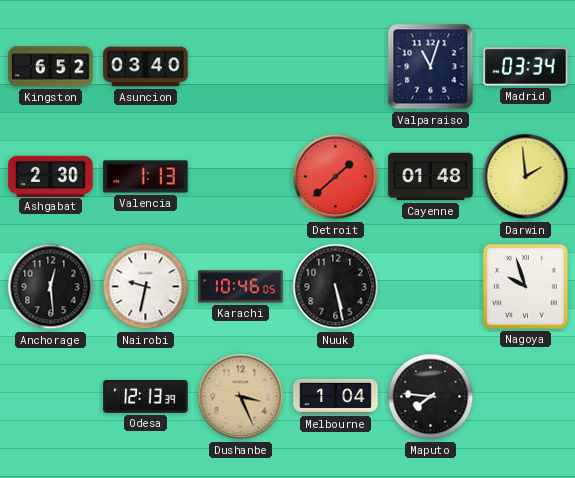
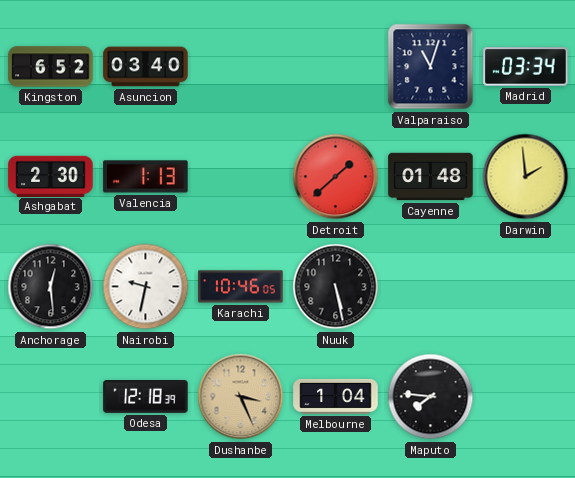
Nagoya: 9:57 -> none
Odesa: 12:13 -> 12:18
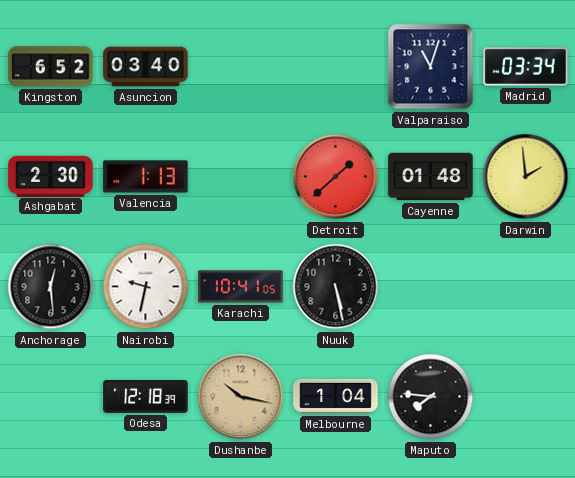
Karachi: 10:46 -> 10:41
Dushanbe: 3:26 -> 10:17
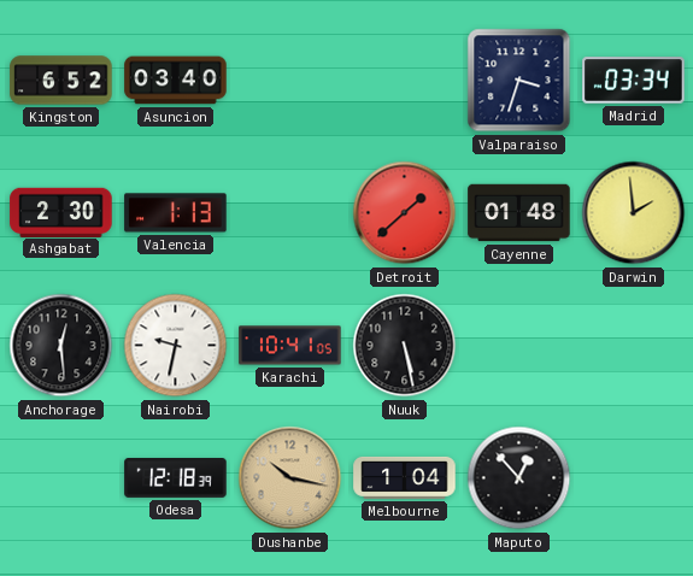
Valparaiso: 11:03 -> 3:33
Maputo: 7:46 -> 12:53
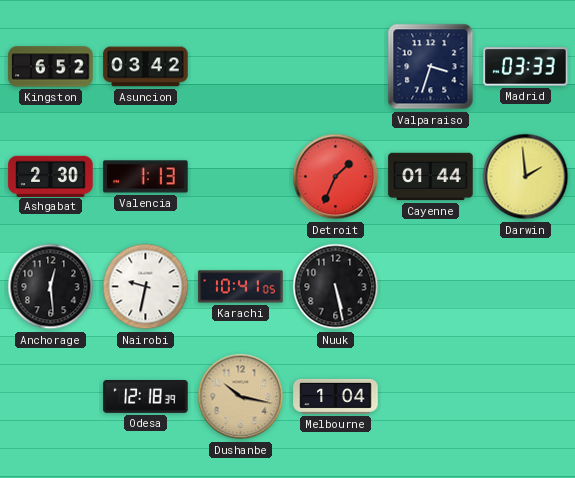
Asuncion: 03:40 -> 03:42
Madrid: 03:34 -> 03:33
Detroit: 1:38 -> 1:34
Cayenne: 01:48 -> 01:44
Maputo: 12:53 -> none
